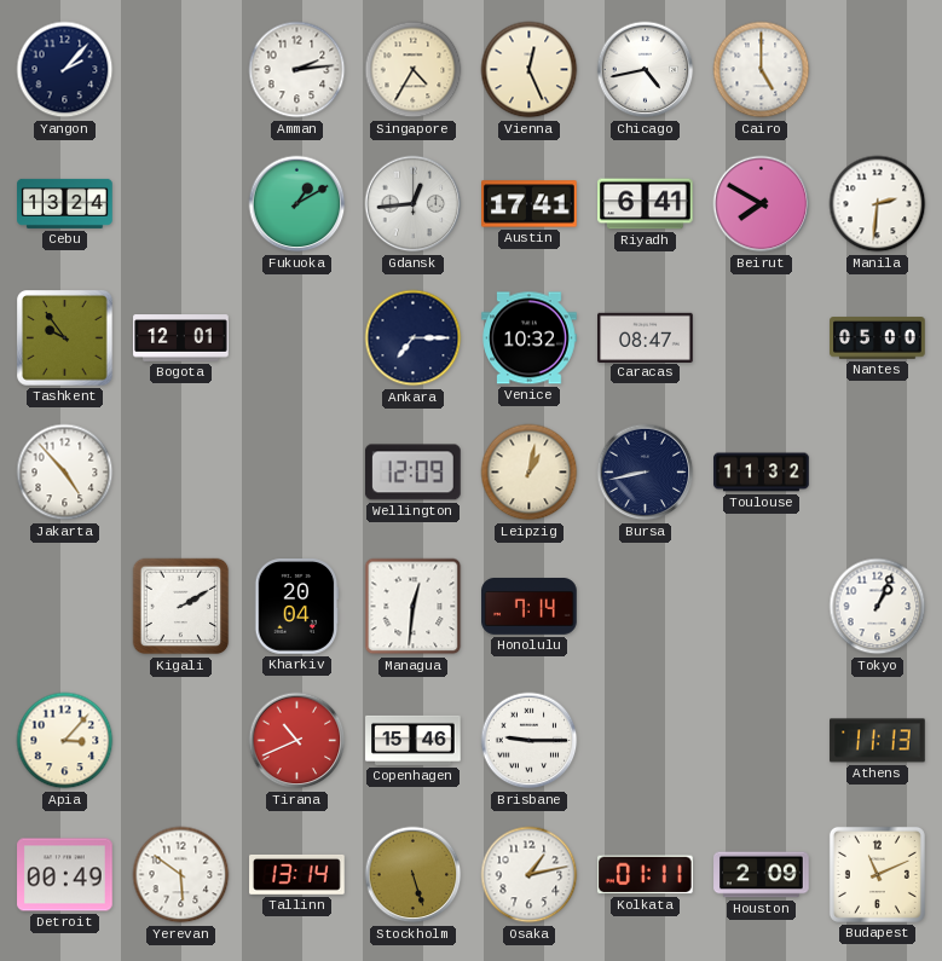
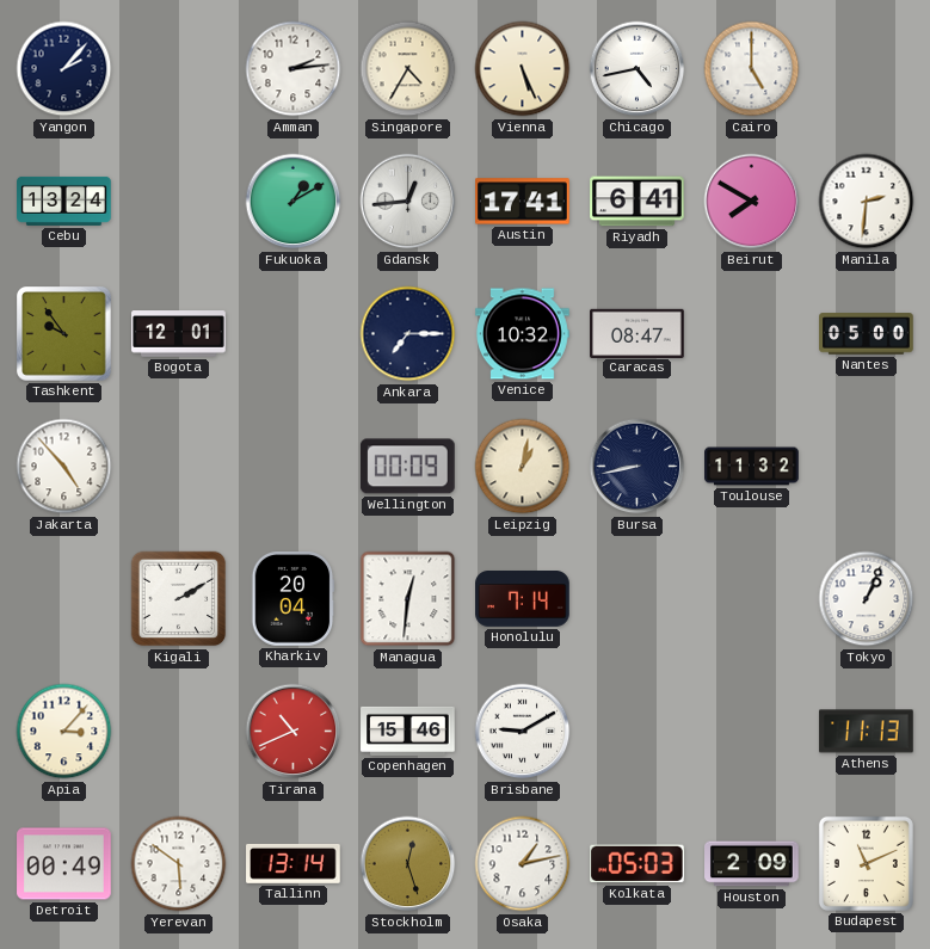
Vienna: 12:26 -> 5:26
Wellington: 12:09 -> 00:09
Brisbane: 9:15 -> 9:10
Stockholm: 5:27 -> 12:27
Kolkata: 01:11 -> 05:03
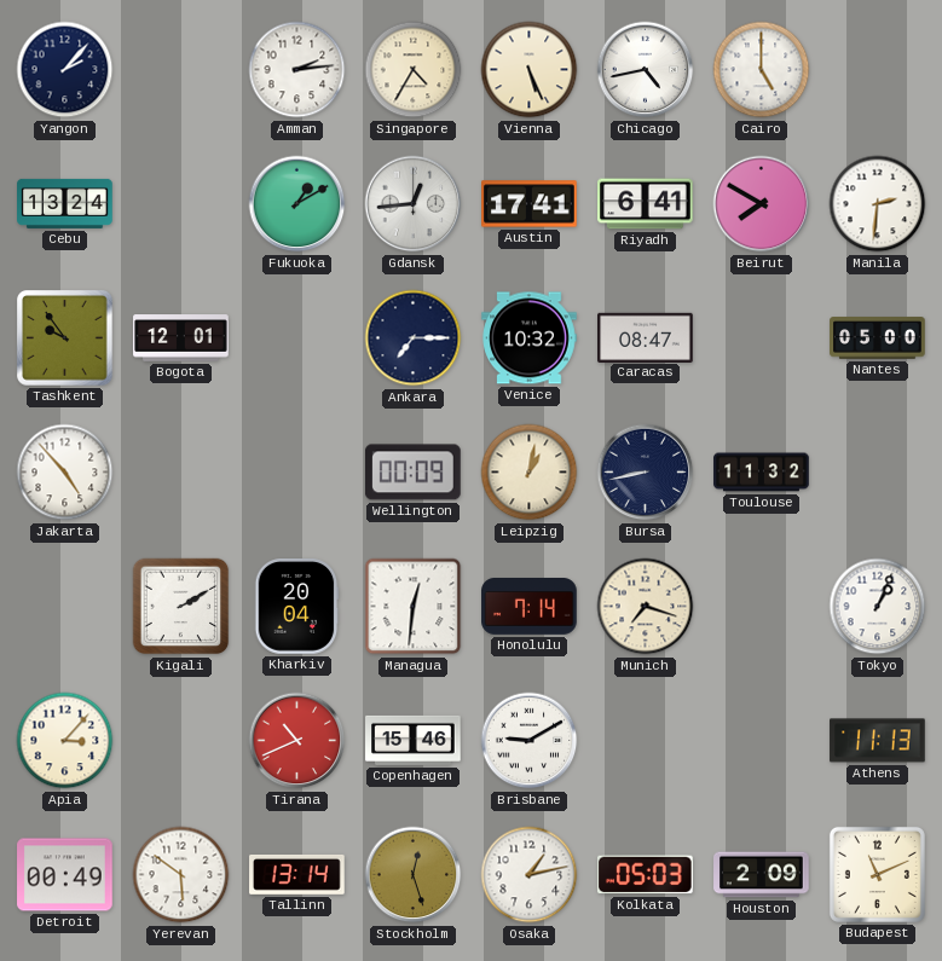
Munich: none -> 7:18
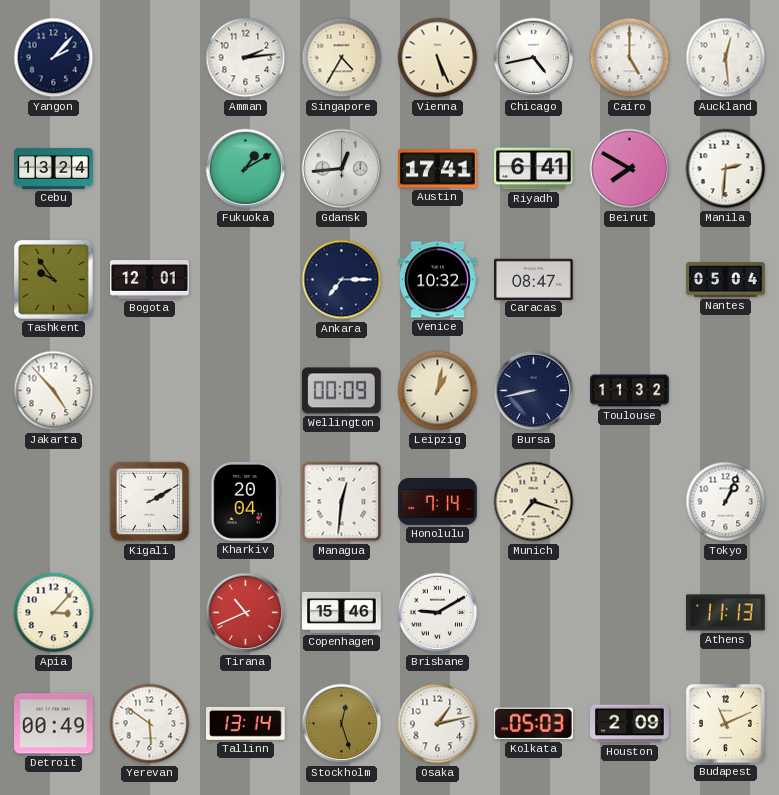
Auckland: none -> 12:29
Nantes: 05:00 -> 05:04
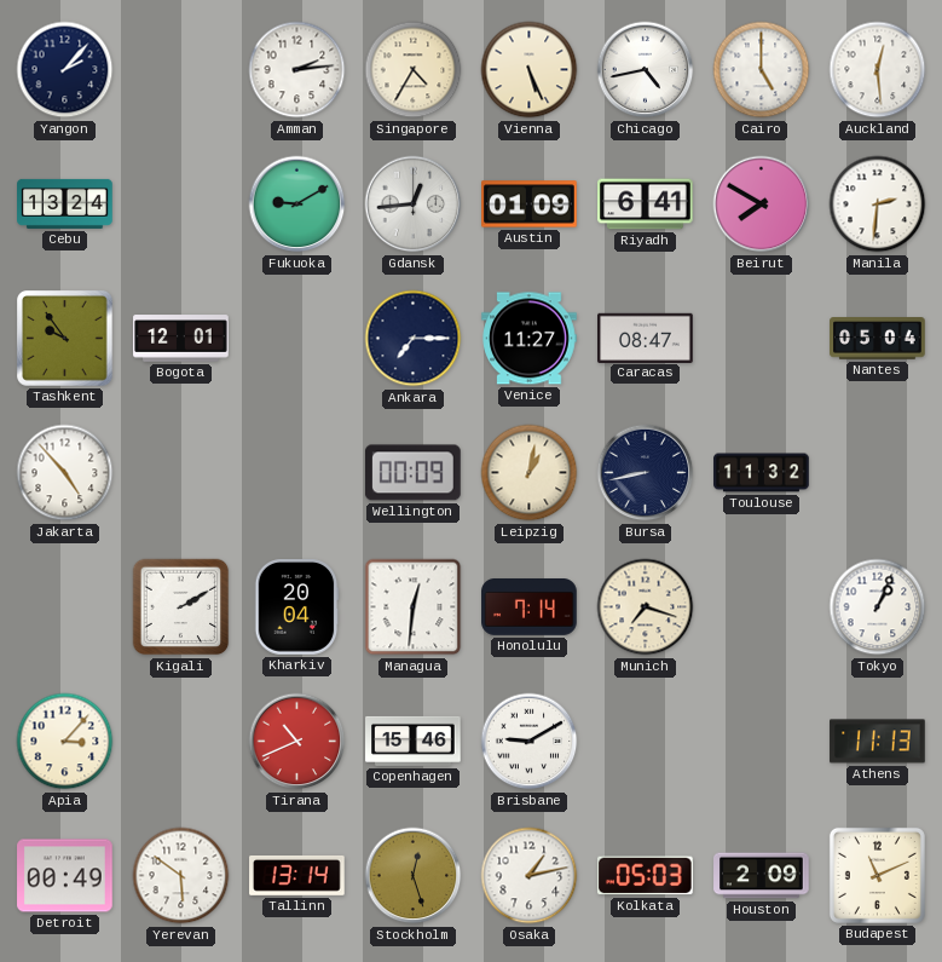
Fukuoka: 1:10 -> 9:10
Austin: 17:41 -> 01:09
Venice: 10:32 -> 11:27
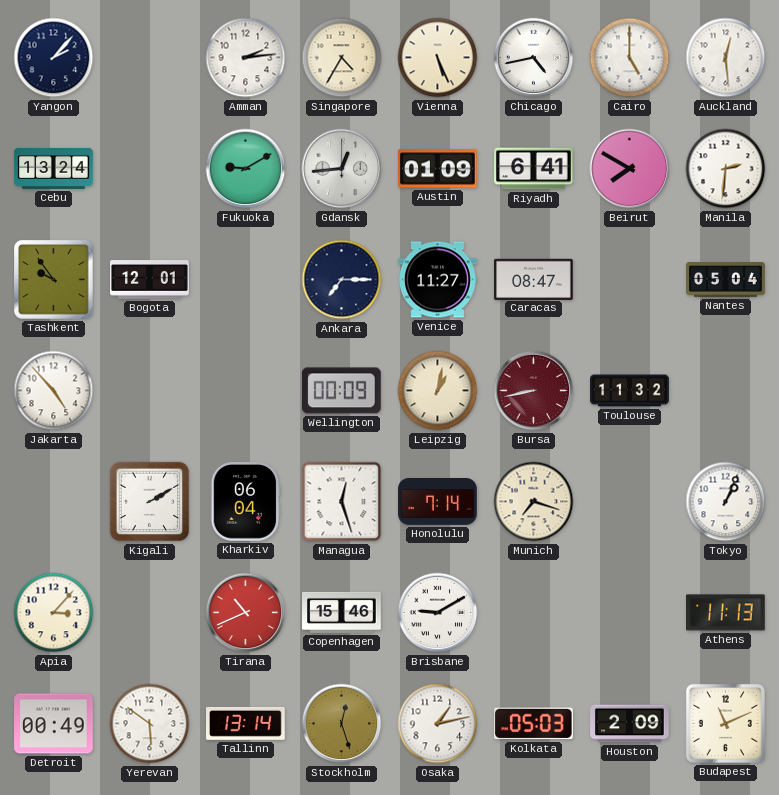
Bursa dial: navy -> burgundy
Kharkiv: 20:04 -> 06:04
Managua: 12:31 -> 12:27
